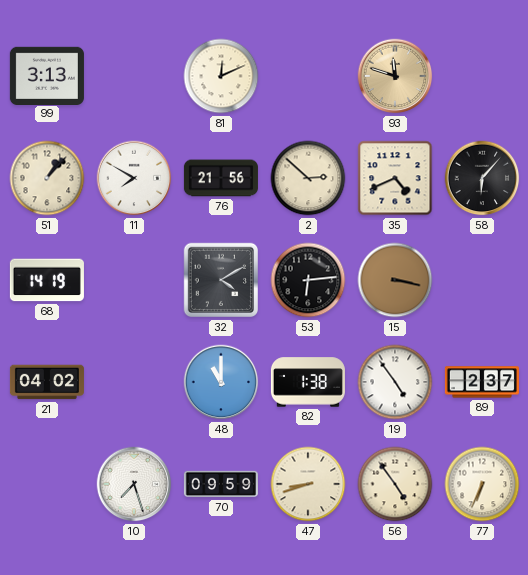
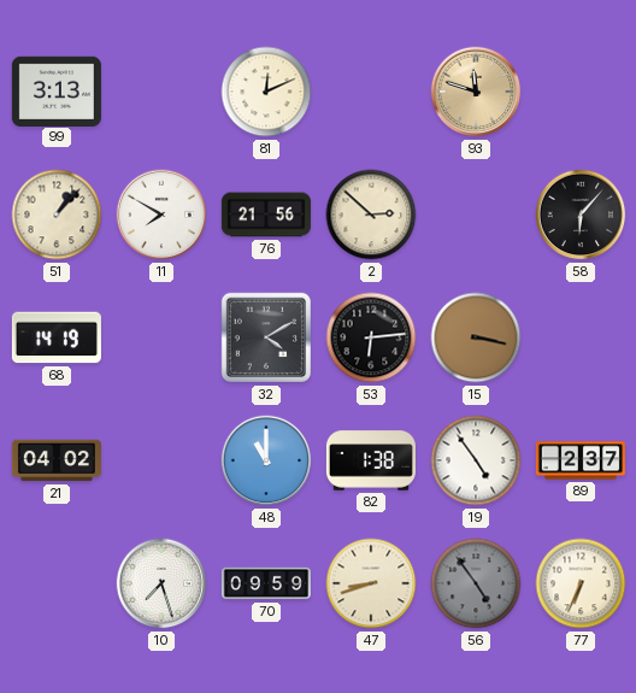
35: 4:41 -> none
56 dial: cream -> grey
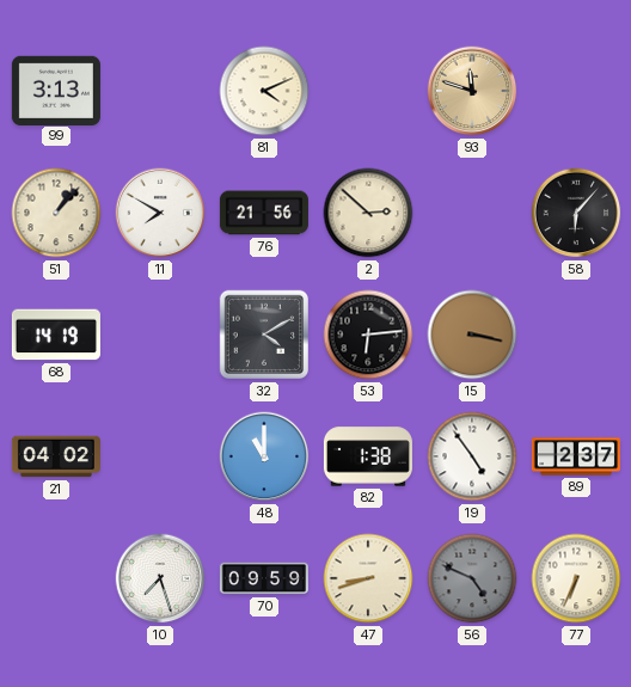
81: 12:11 -> 4:11
56: 4:54 -> 4:49
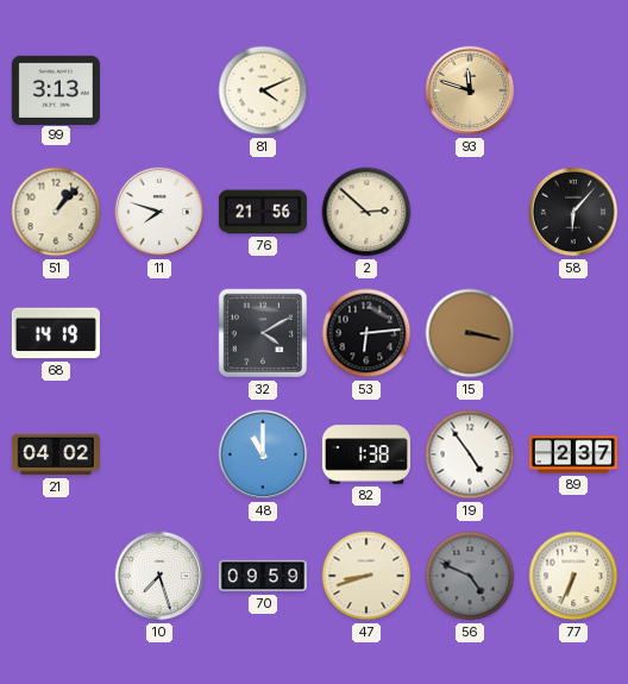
11: 7:50 -> 7:48
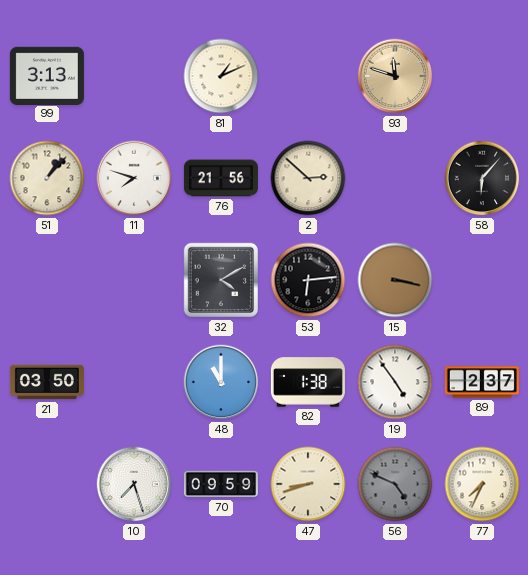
81: 4:11 -> 1:11
68: 14:19 -> none
21: 04:02 -> 03:50
77: 6:34 -> 7:34
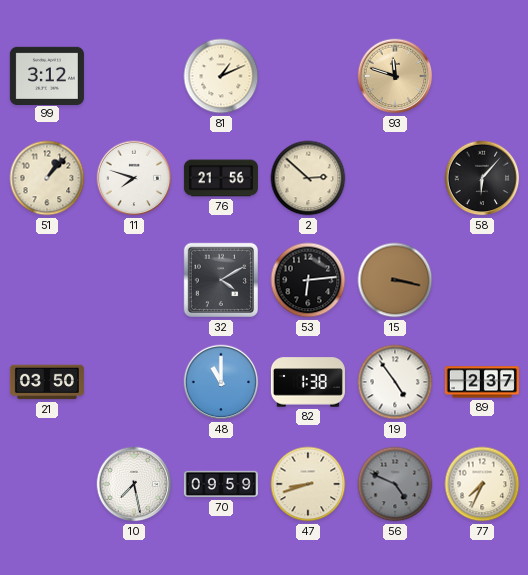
99: 3:13 -> 3:12
10: 7:27 -> 7:28
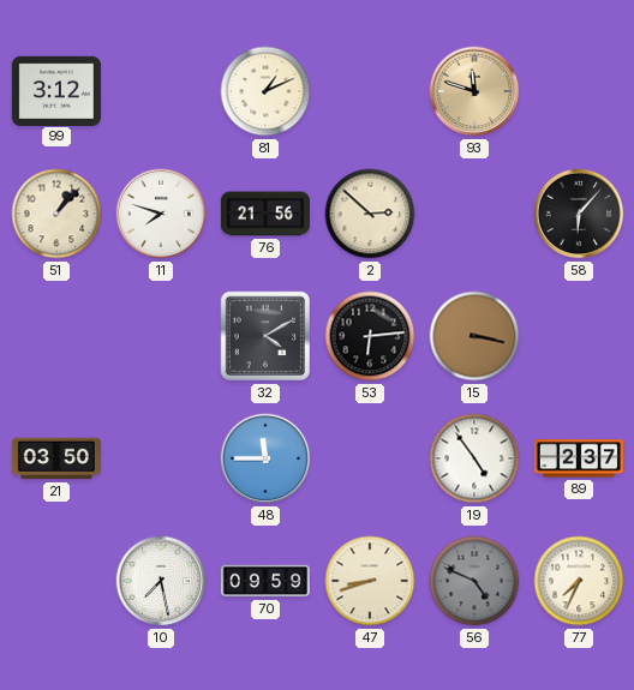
48: 11:00 -> 11:45
82: 1:38 -> none
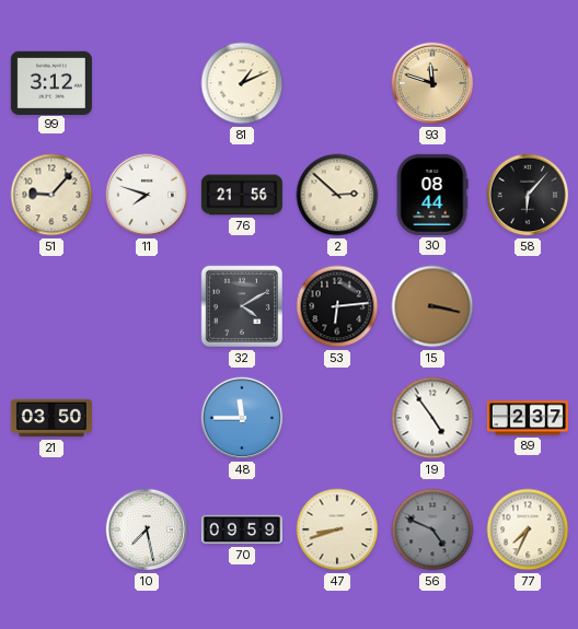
51: 1:07 -> 9:07
30: none -> 08:44
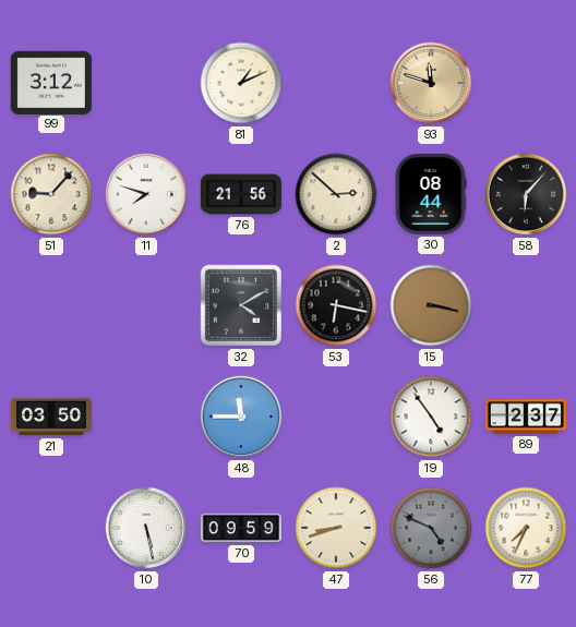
53: 6:14 -> 6:17
10: 7:28 -> 5:28
